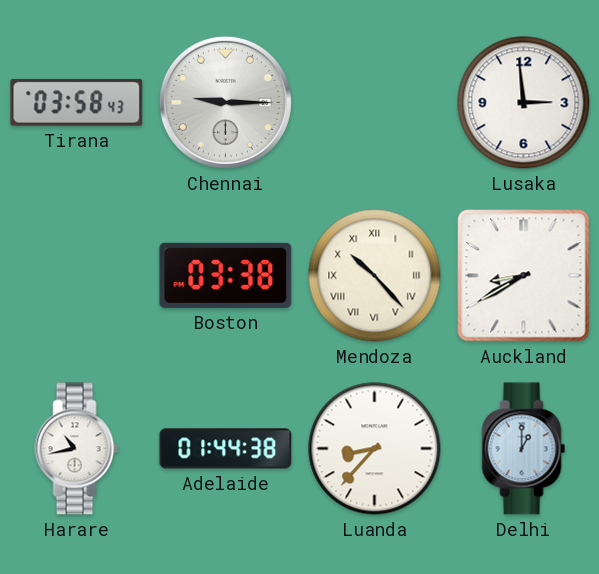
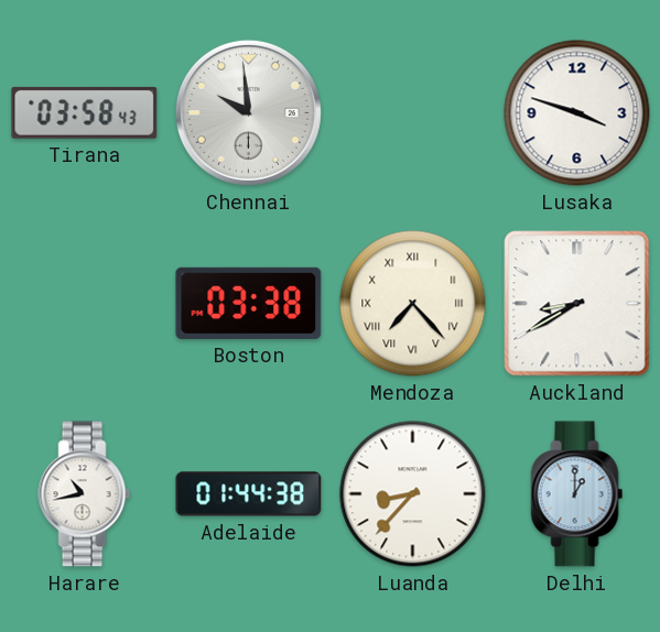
Chennai: 9:15 -> 9:59
Lusaka: 2:59 -> 3:48
Mendoza: 10:23 -> 7:23
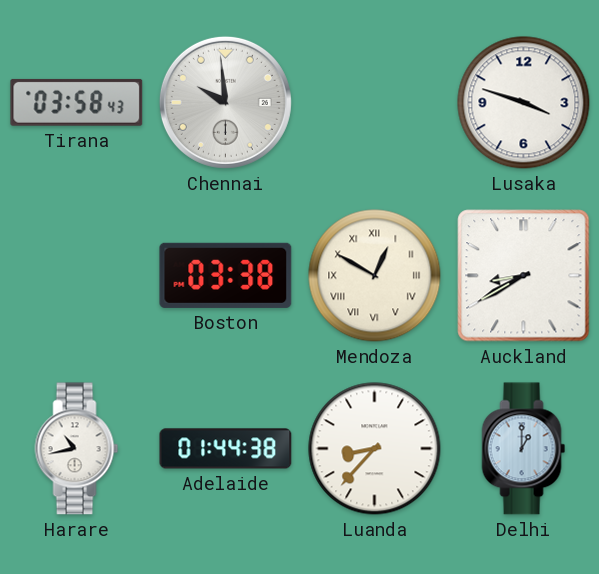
Mendoza: 7:23 -> 12:50
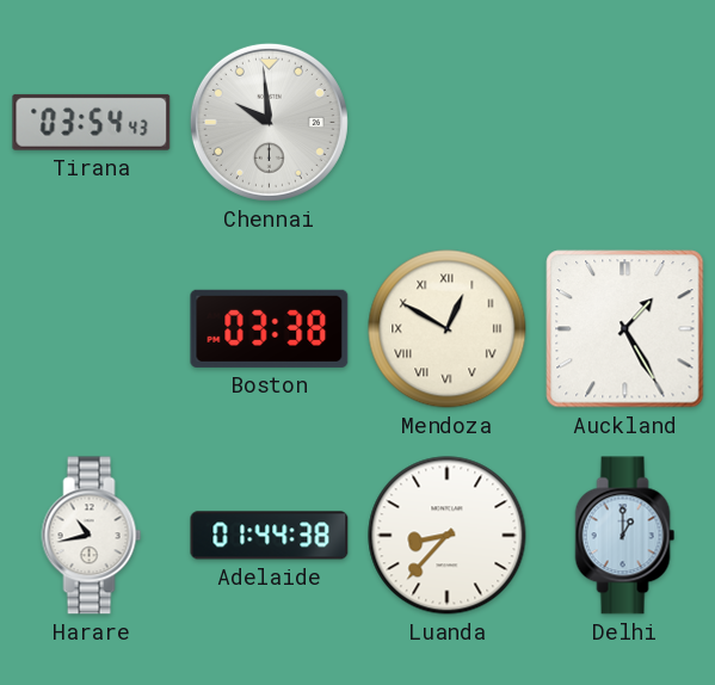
Tirana: 03:58 -> 03:54
Lusaka: 3:48 -> none
Auckland: 8:40 -> 1:25
